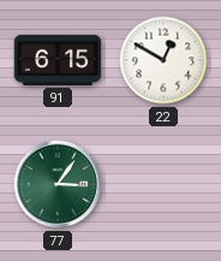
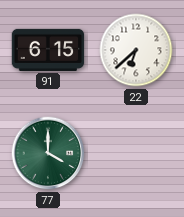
22: 12:50 -> 6:38
77: 3:06 -> 4:00
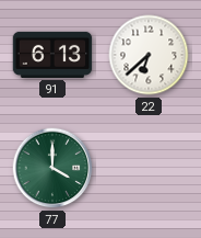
91: 6:15 -> 6:13
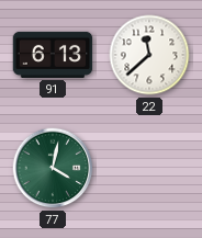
22: 6:38 -> 11:38
77: 4:00 -> 4:02
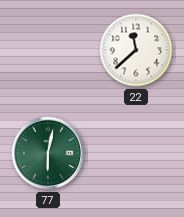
91: 6:13 -> none
77: 4:02 -> 6:02
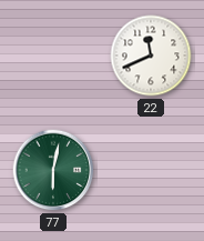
22: 11:38 -> 11:41
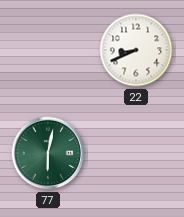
22: 11:41 -> 8:41
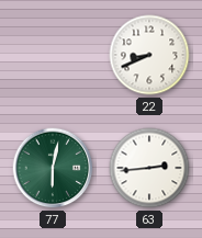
63: none -> 2:44
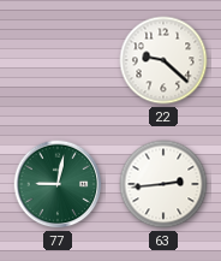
22: 8:41 -> 9:22
77: 6:02 -> 9:02
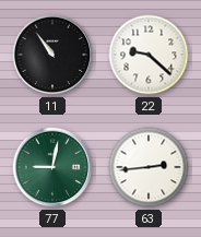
11: none -> 10:54
